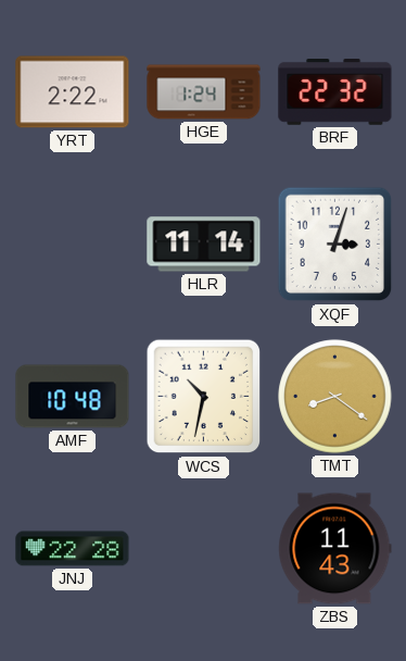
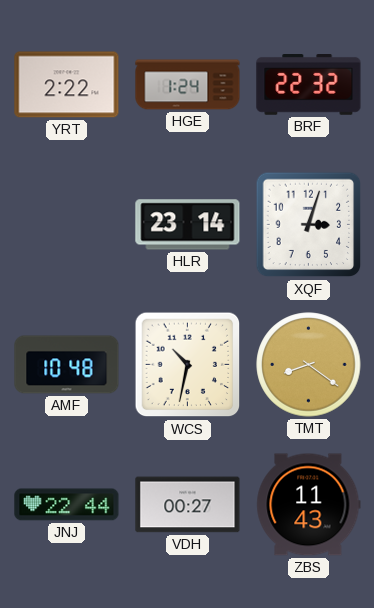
HLR: 11:14 -> 23:14
JNJ: 22:28 -> 22:44
VDH: none -> 00:27
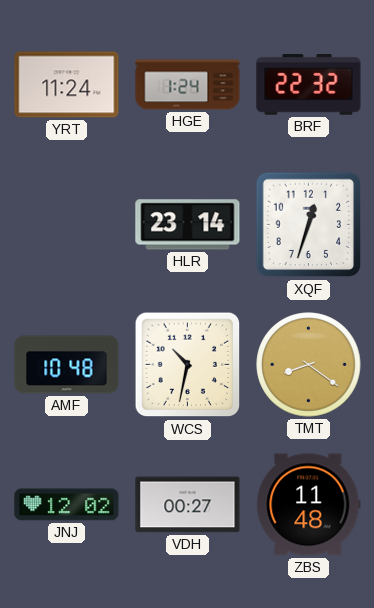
YRT: 2:22 -> 11:24
XQF: 3:03 -> 12:33
JNJ: 22:44 -> 12:02
ZBS: 11:43 -> 11:48
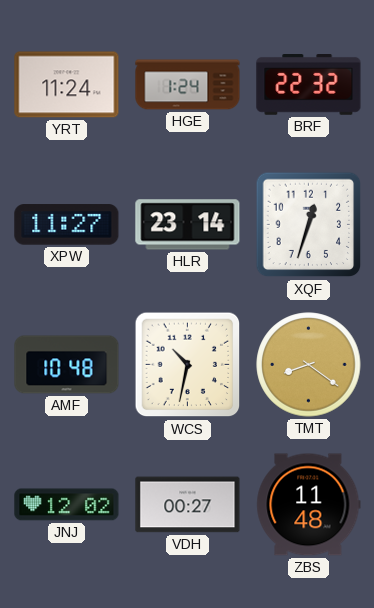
XPW: none -> 11:27
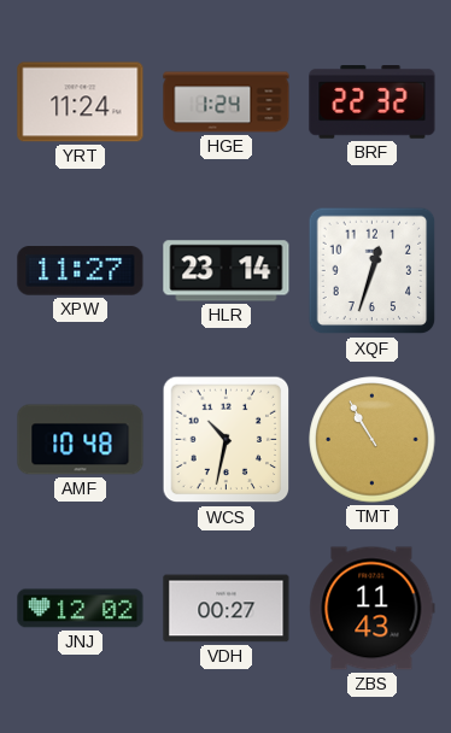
TMT: 8:21 -> 10:55
ZBS: 11:48 -> 11:43
